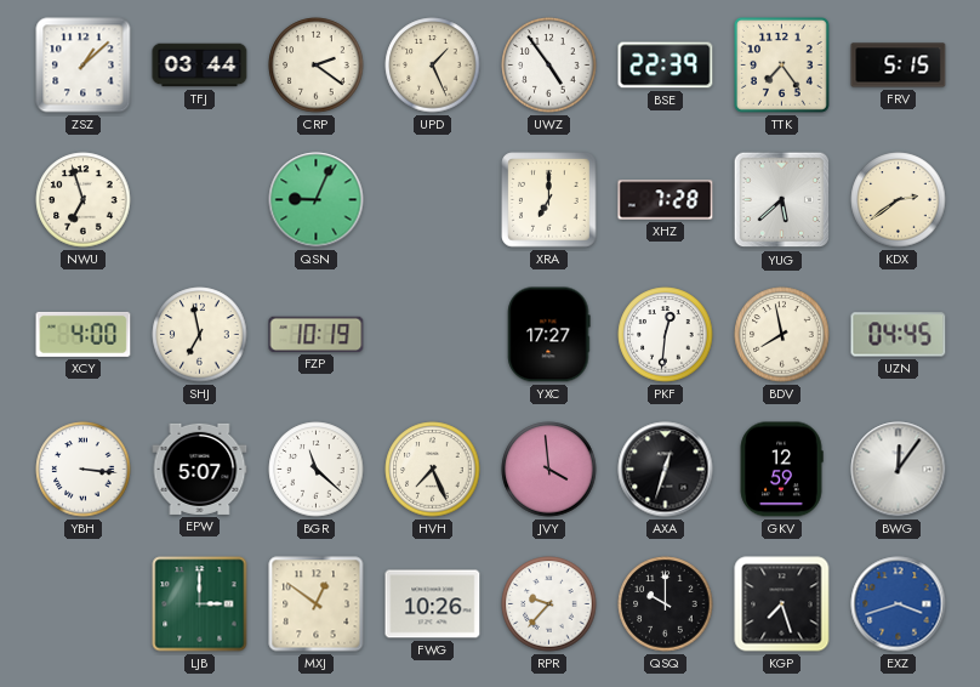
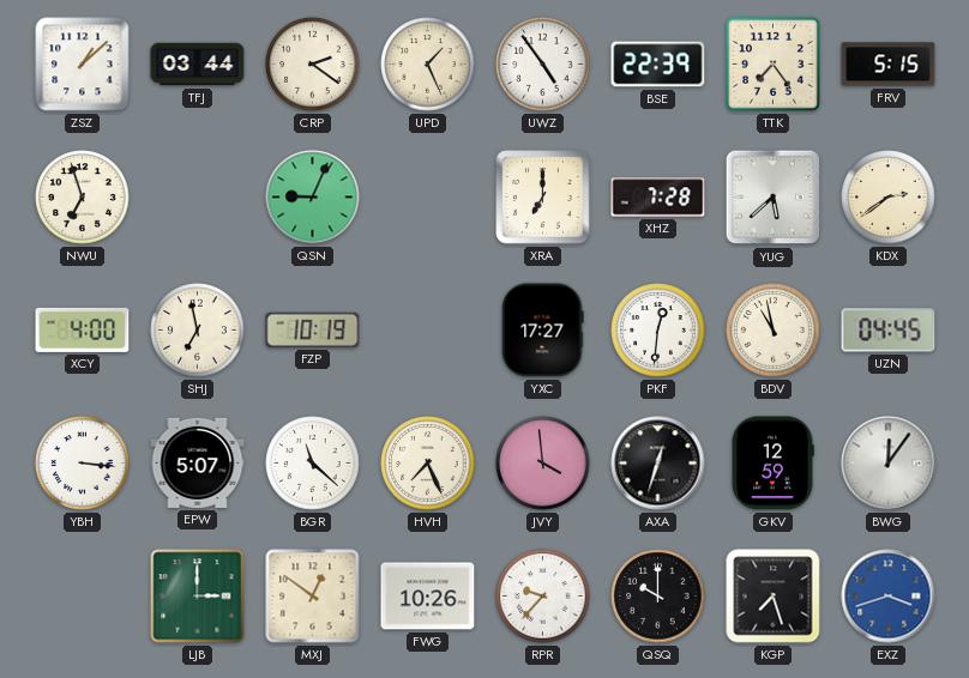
BDV: 7:58 -> 10:58
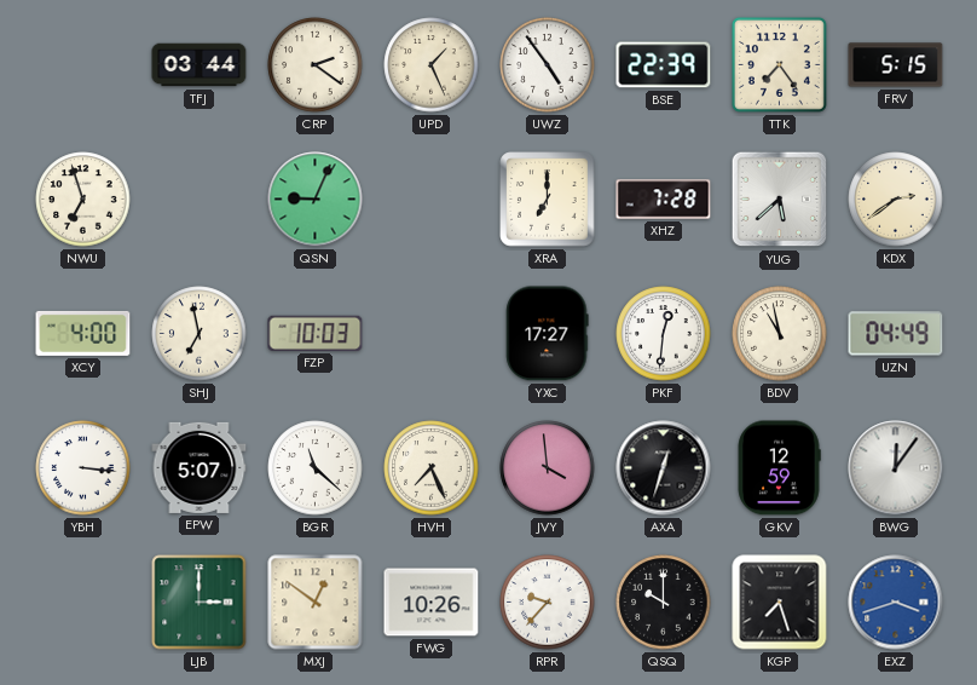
ZSZ: 1:08 -> none
FZP: 10:19 -> 10:03
UZN: 04:45 -> 04:49
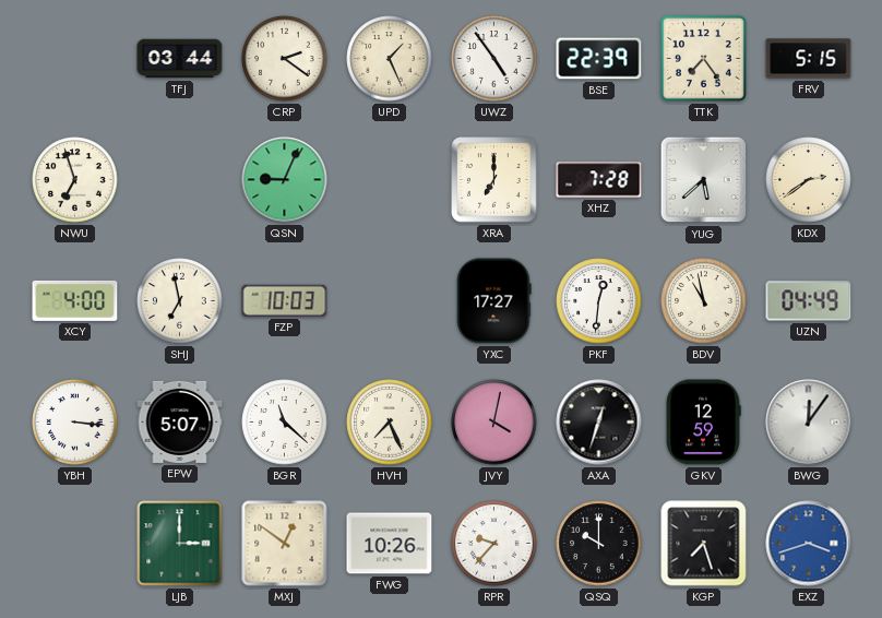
JVY: 3:59 -> 4:02
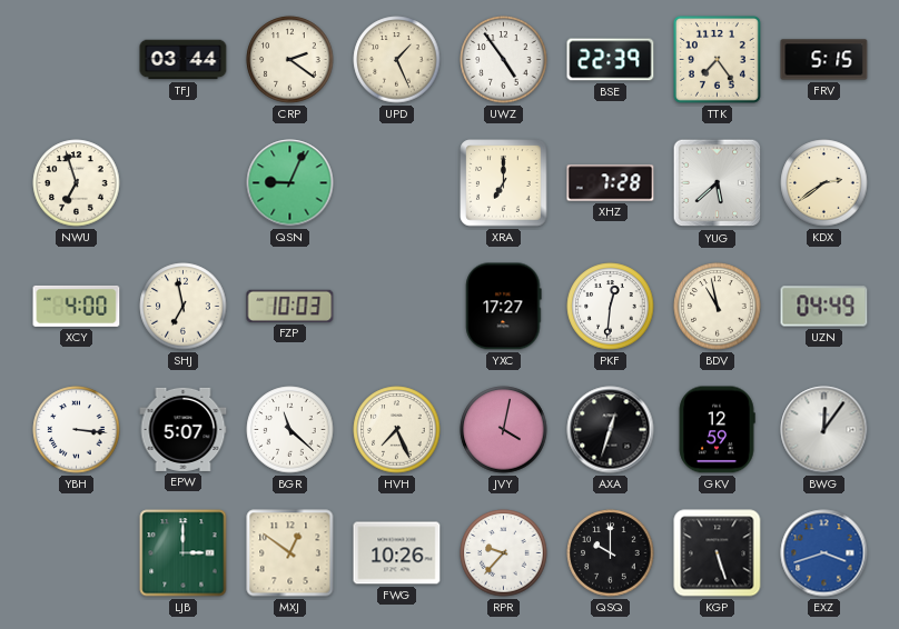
KGP: 7:27 -> 5:27
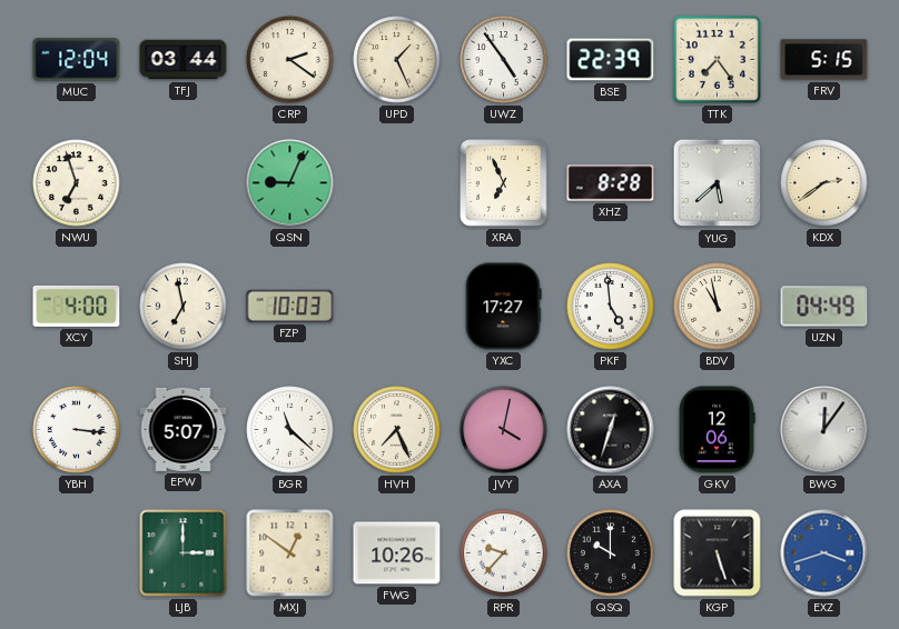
MUC: none -> 12:04
XRA: 7:00 -> 6:56
XHZ: 7:28 -> 8:28
PKF: 12:31 -> 4:59
GKV: 12:59 -> 12:06
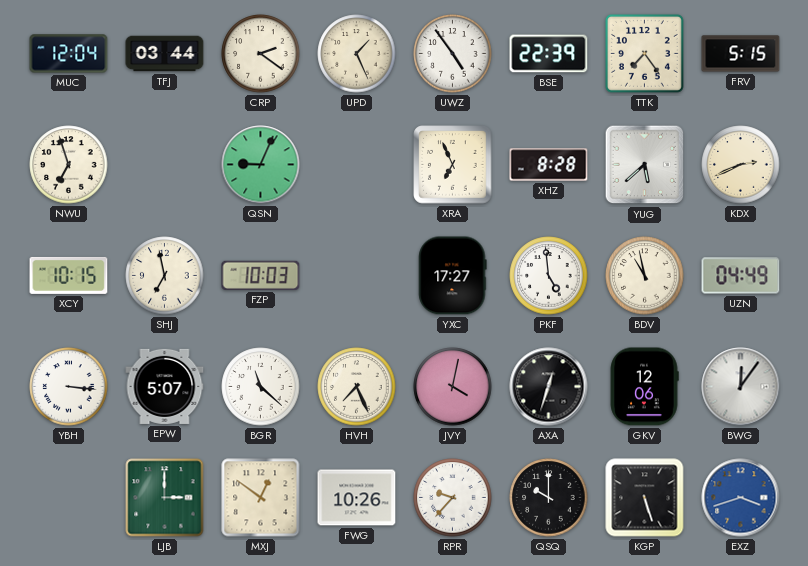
KDX: 2:39 -> 2:41
XCY: 4:00 -> 10:15
